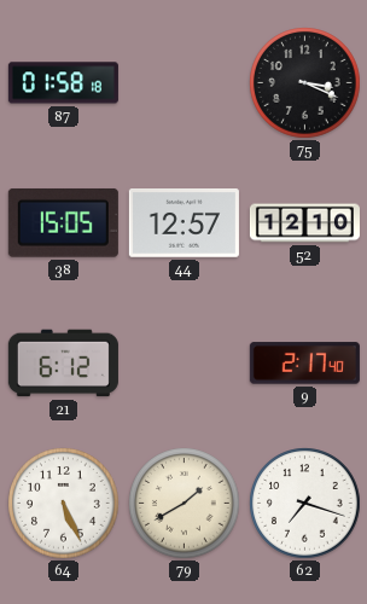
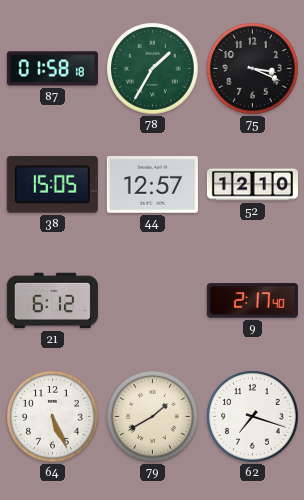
78: none -> 1:35
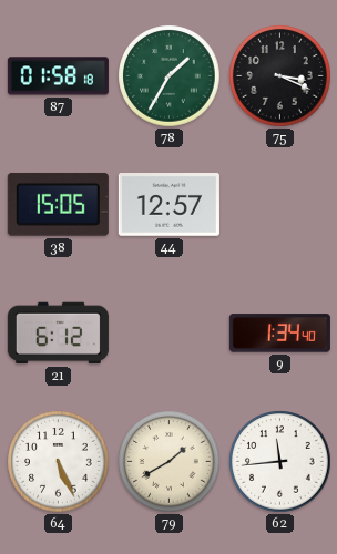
52: 12:10 -> none
9: 2:17 -> 1:34
62: 7:18 -> 11:44
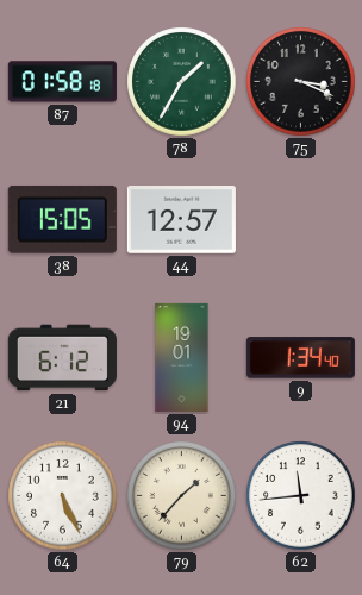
94: none -> 19:01
79: 1:40 -> 1:37
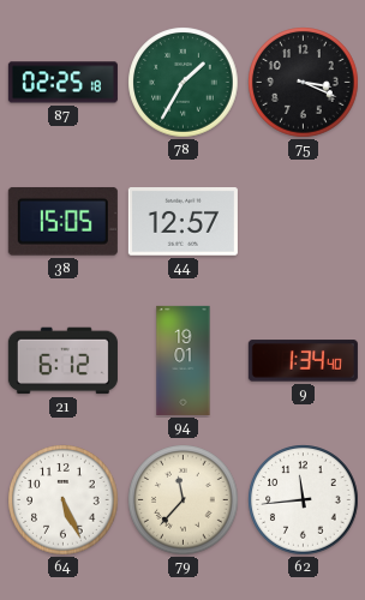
87: 01:58 -> 02:25
79: 1:37 -> 11:37
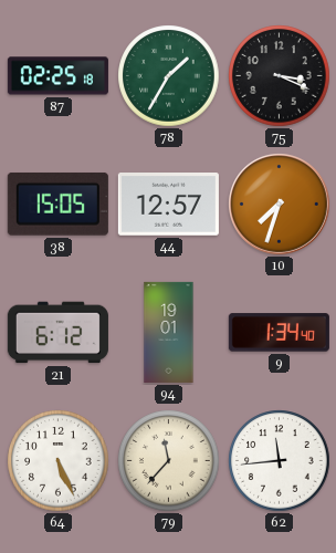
10: none -> 7:33
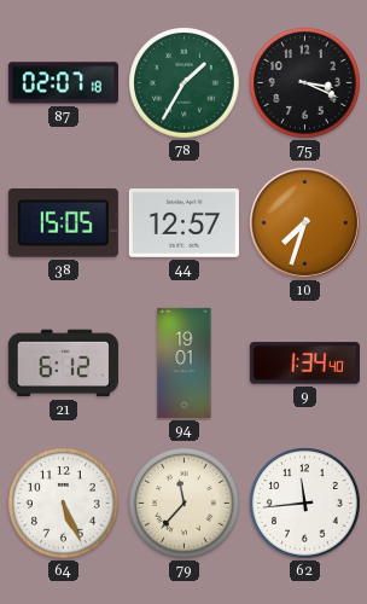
87: 02:25 -> 02:07
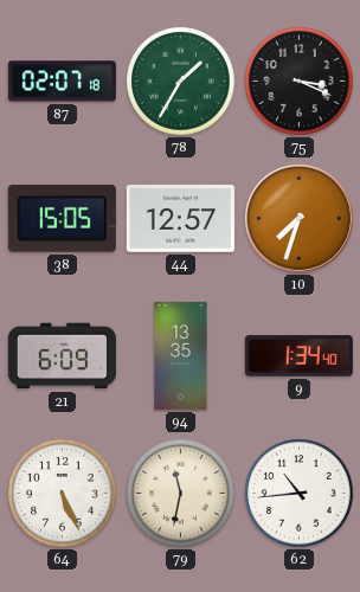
21: 6:12 -> 6:09
94: 19:01 -> 13:35
79: 11:37 -> 11:32
62: 11:44 -> 10:44
